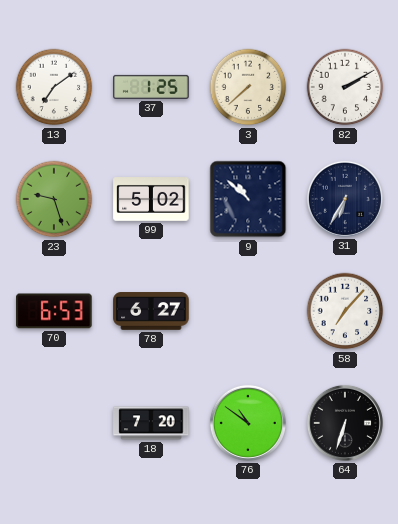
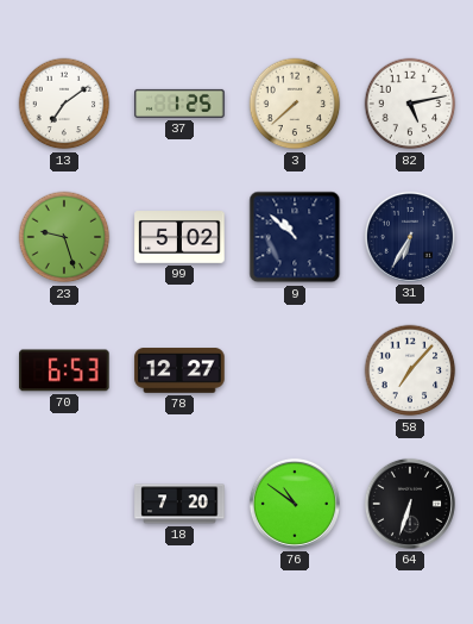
82: 2:10 -> 5:13
78: 6:27 -> 12:27
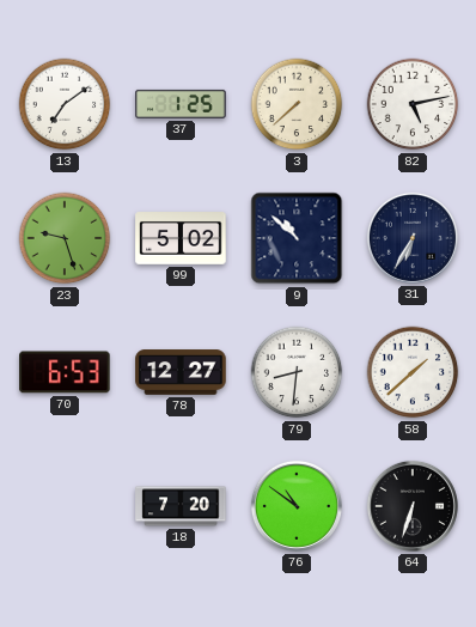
79: none -> 8:31
58: 7:07 -> 1:38
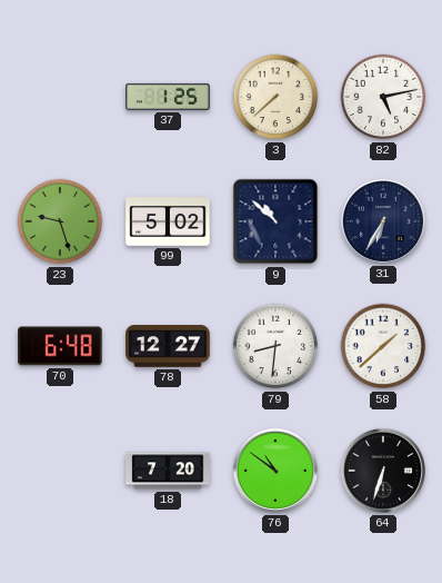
13: 7:09 -> none
70: 6:53 -> 6:48
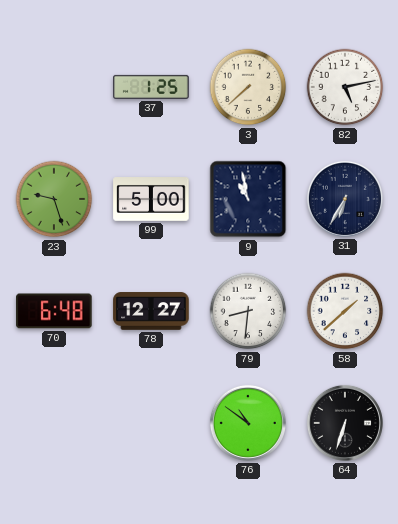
99: 5:02 -> 5:00
9: 10:52 -> 10:58
18: 7:20 -> none
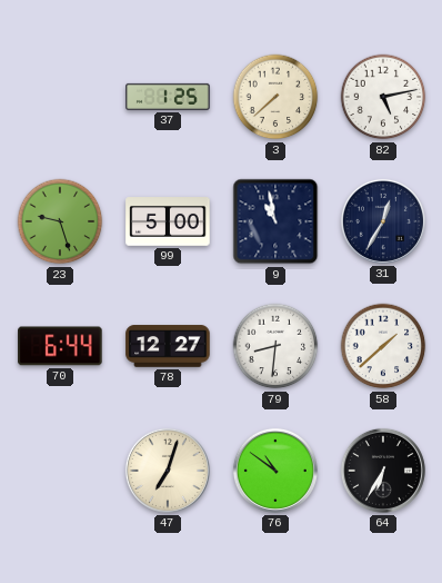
31: 6:35 -> 12:35
70: 6:48 -> 6:44
47: none -> 7:03
64: 6:33 -> 6:35
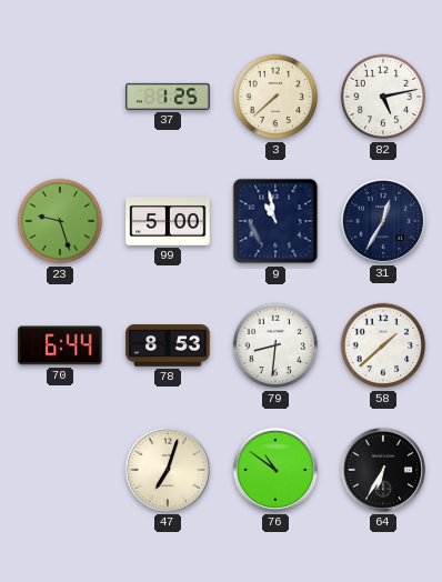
78: 12:27 -> 8:53
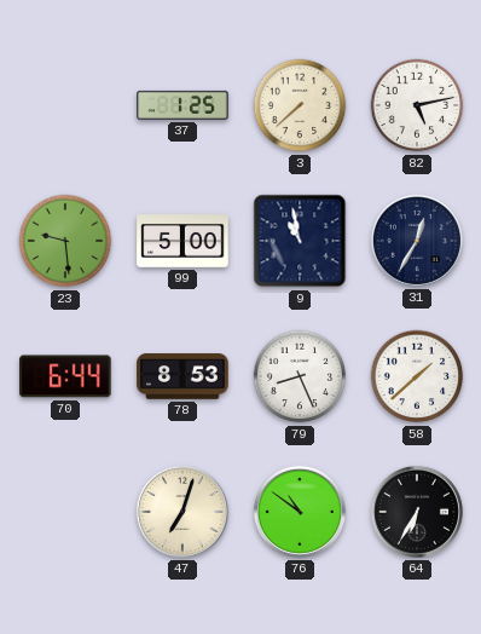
23: 9:27 -> 9:29
79: 8:31 -> 8:26
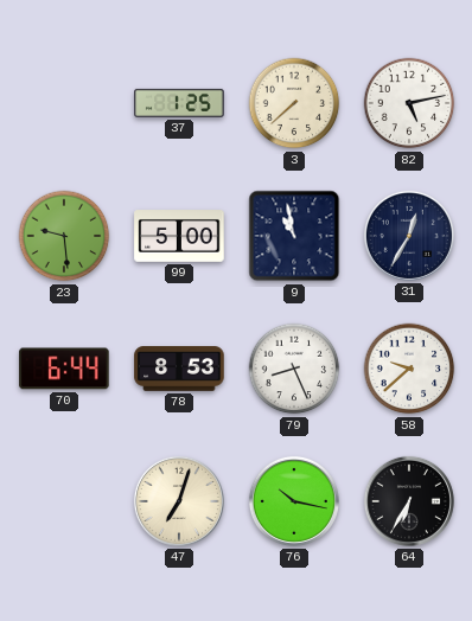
58: 1:38 -> 9:38
76: 10:51 -> 10:17
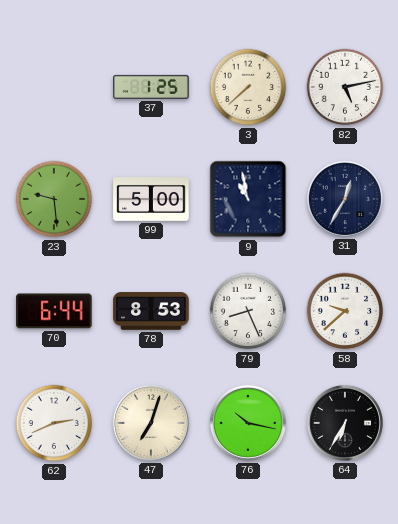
62: none -> 2:41
